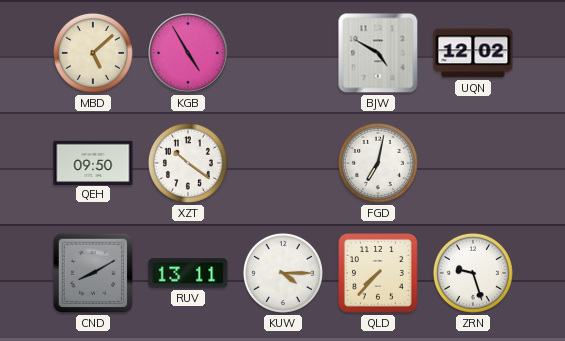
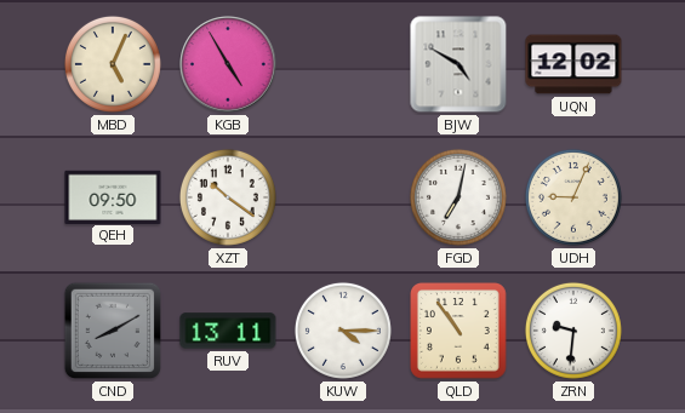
MBD: 5:08 -> 5:04
UDH: none -> 9:04
QLD: 7:37 -> 10:54
ZRN: 9:27 -> 9:31
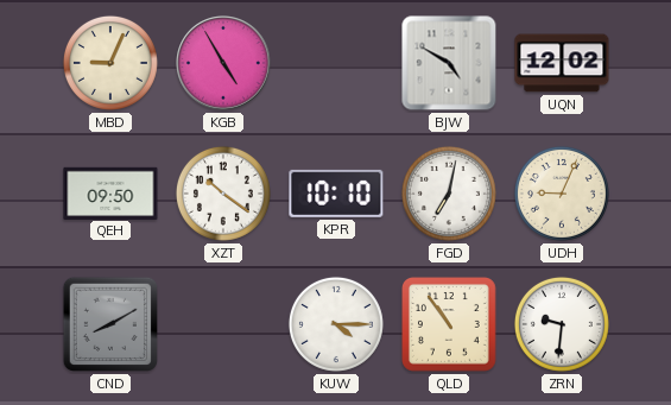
MBD: 5:04 -> 9:04
KPR: none -> 10:10
RUV: 13:11 -> none
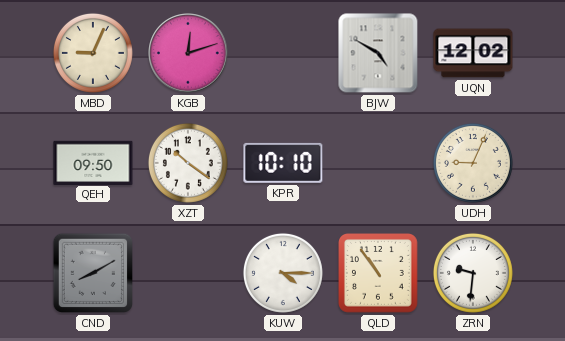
KGB: 4:55 -> 12:12
FGD: 7:02 -> none
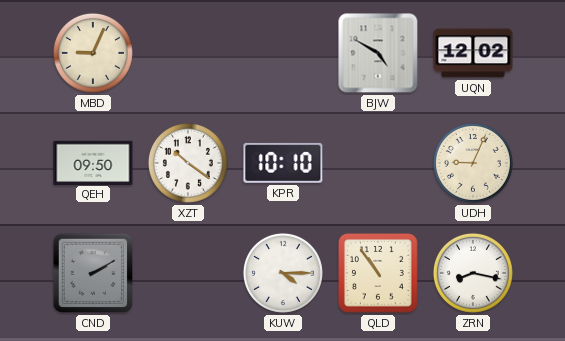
KGB: 12:12 -> none
CND: 8:10 -> 2:10
ZRN: 9:31 -> 8:17
